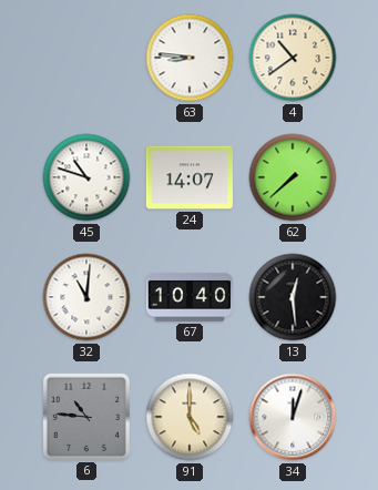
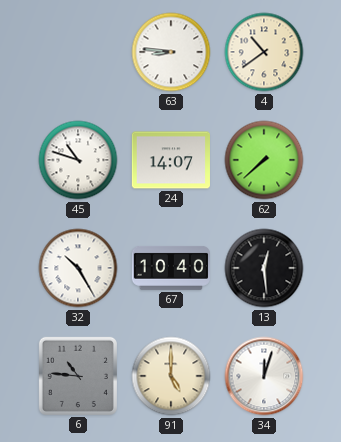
32: 11:01 -> 10:25
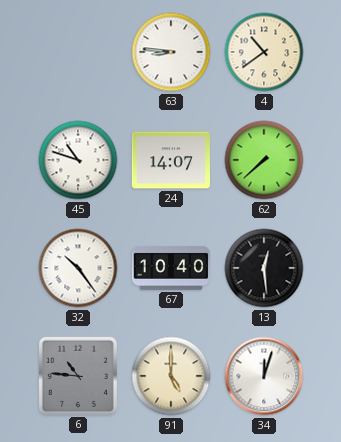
32: 10:25 -> 10:24
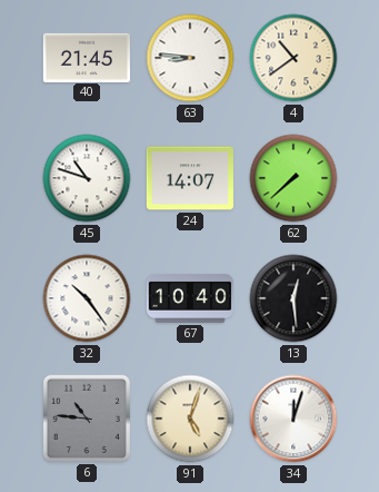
40: none -> 21:45
91: 5:00 -> 5:03
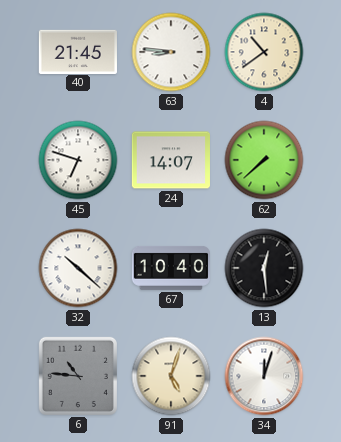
45: 10:48 -> 6:48
32: 10:24 -> 10:22
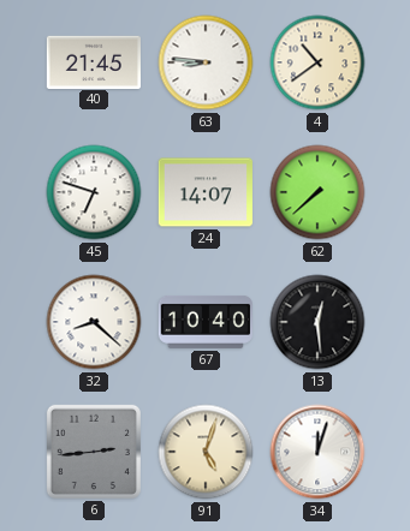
32: 10:22 -> 8:22
6: 10:46 -> 2:44
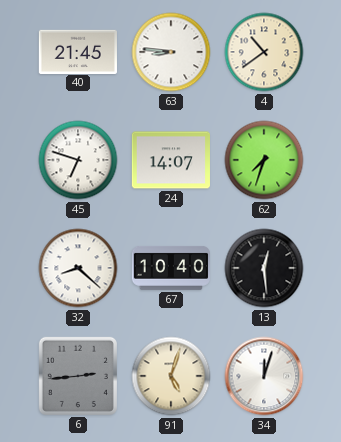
62: 7:38 -> 7:33
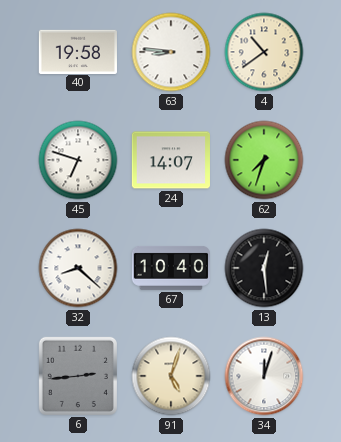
40: 21:45 -> 19:58
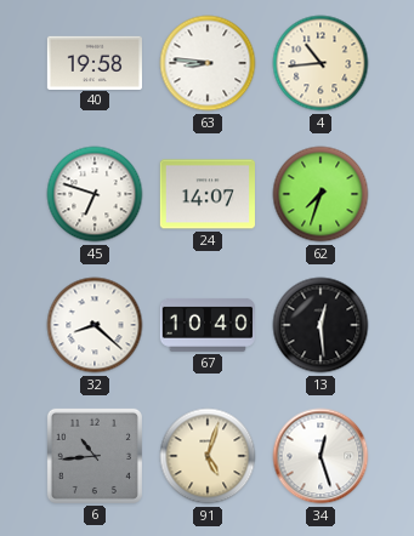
4: 10:39 -> 10:44
6: 2:44 -> 10:44
34: 12:03 -> 12:27
